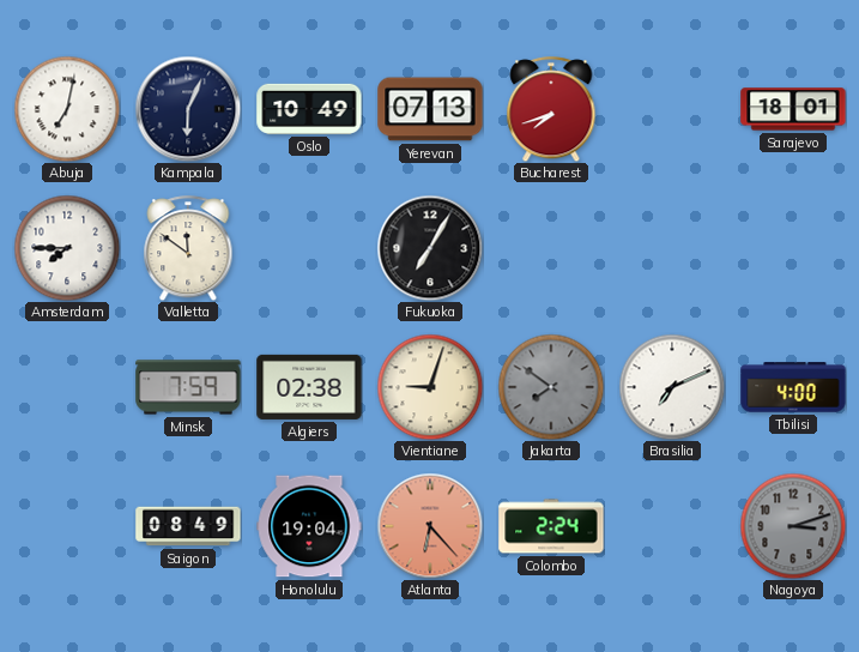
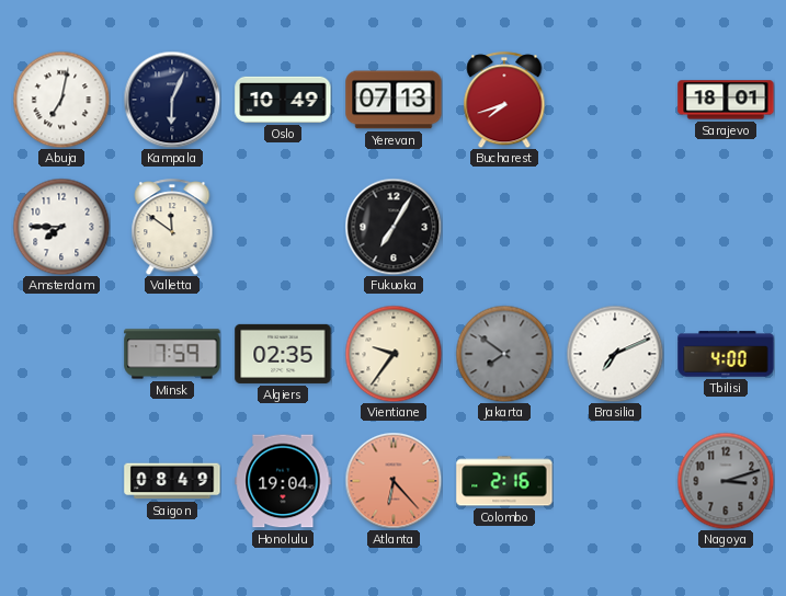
Algiers: 02:38 -> 02:35
Vientiane: 9:03 -> 9:36
Colombo: 2:24 -> 2:16
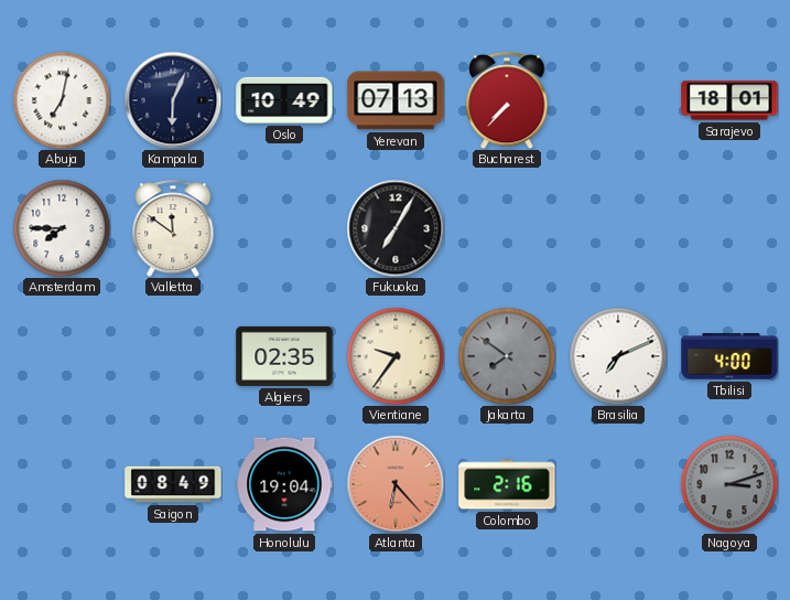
Bucharest: 7:42 -> 7:37
Minsk: 7:59 -> none
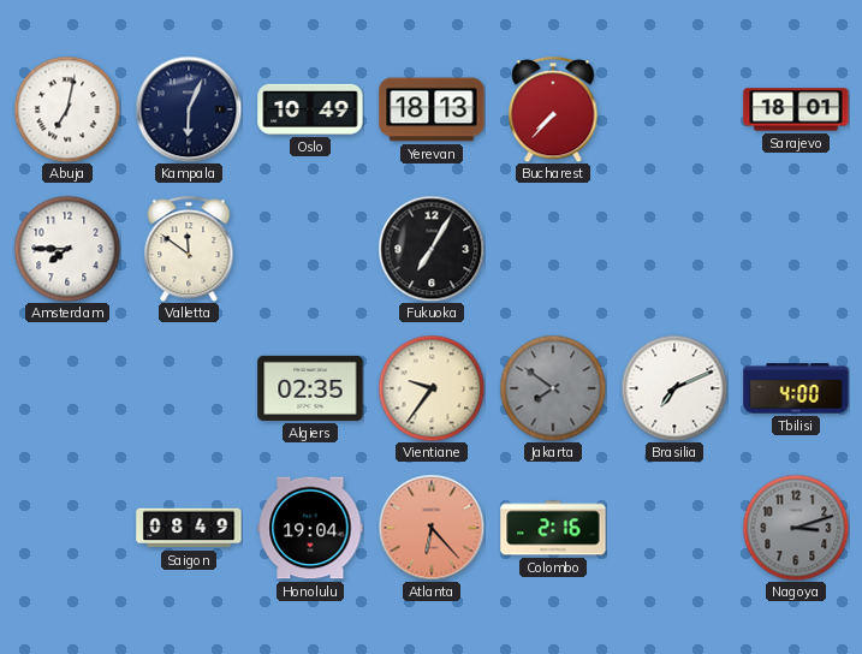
Yerevan: 07:13 -> 18:13
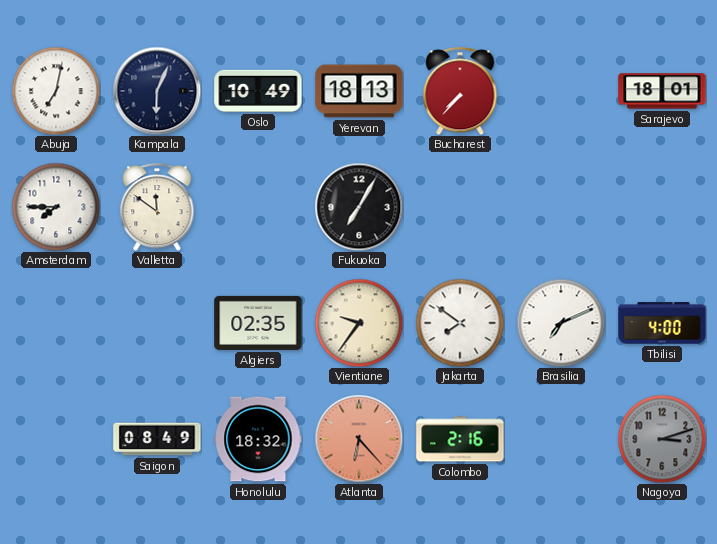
Jakarta dial: grey -> white
Honolulu: 19:04 -> 18:32
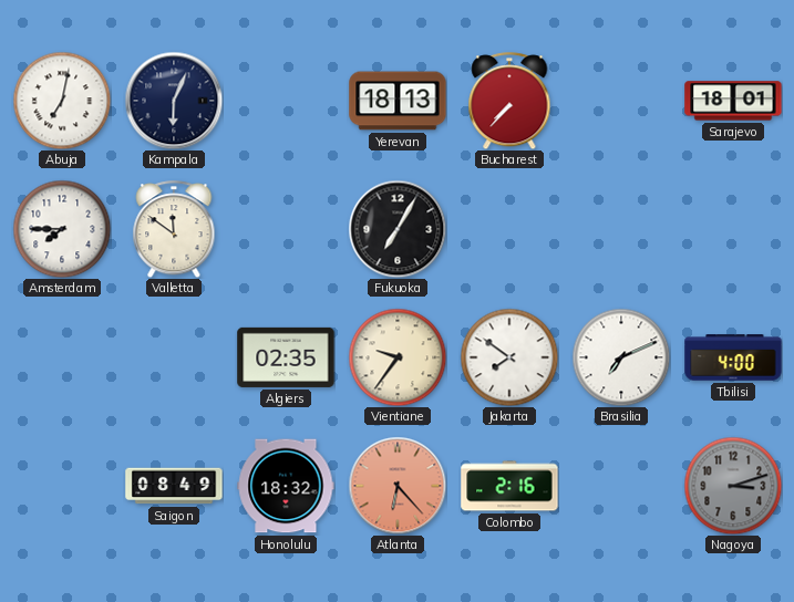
Oslo: 10:49 -> none
